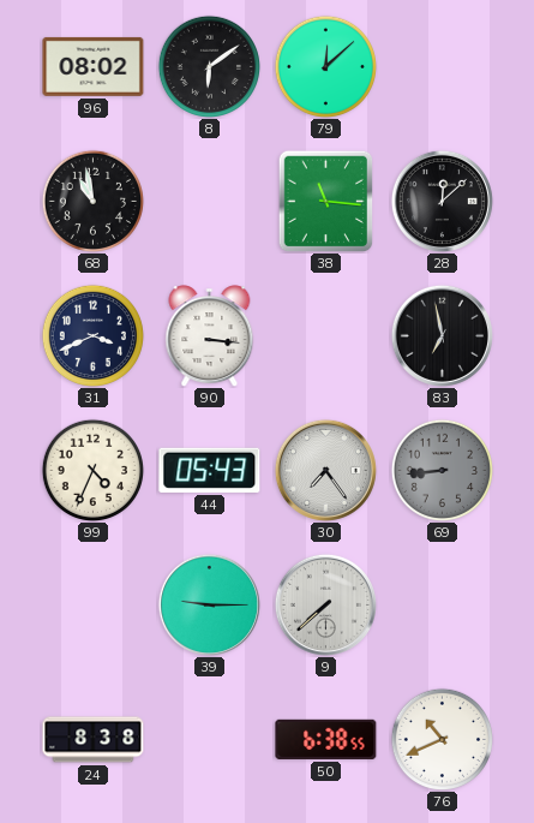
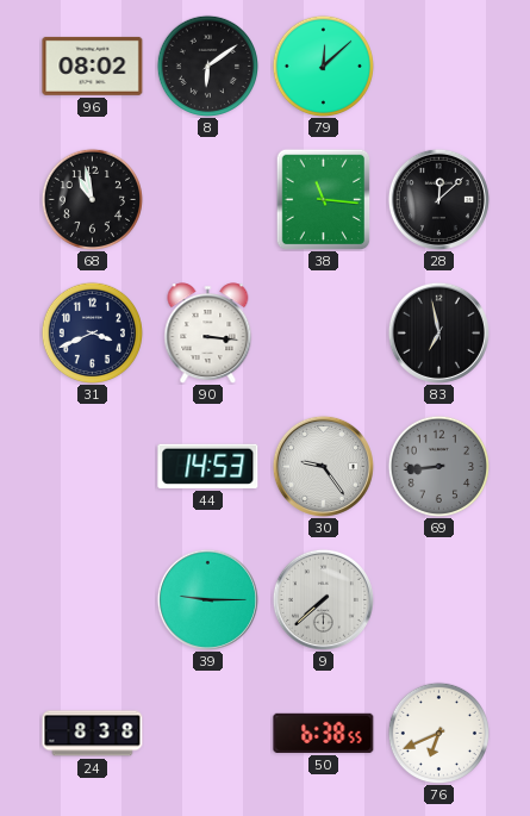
99: 4:34 -> none
44: 05:43 -> 14:53
30: 7:24 -> 9:24
76: 10:41 -> 6:41
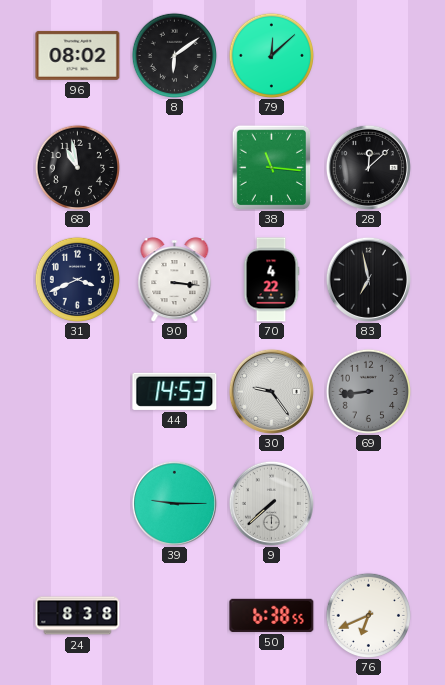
70: none -> 4:22
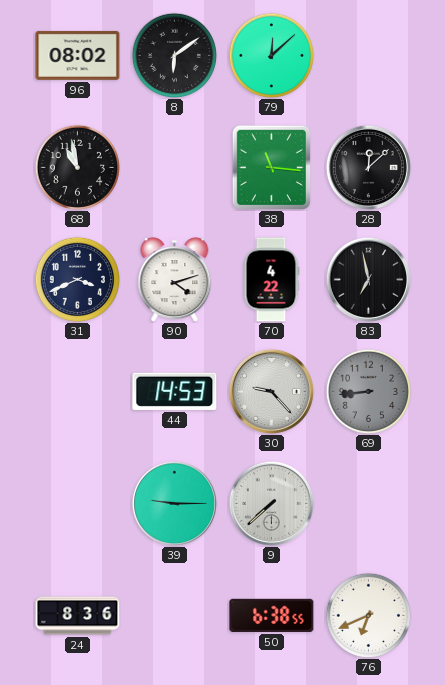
90: 3:16 -> 4:12
30: 9:24 -> 9:23
24: 8:38 -> 8:36
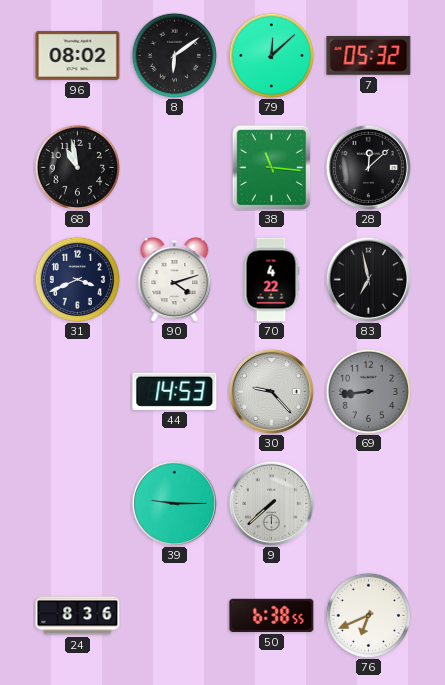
7: none -> 05:32
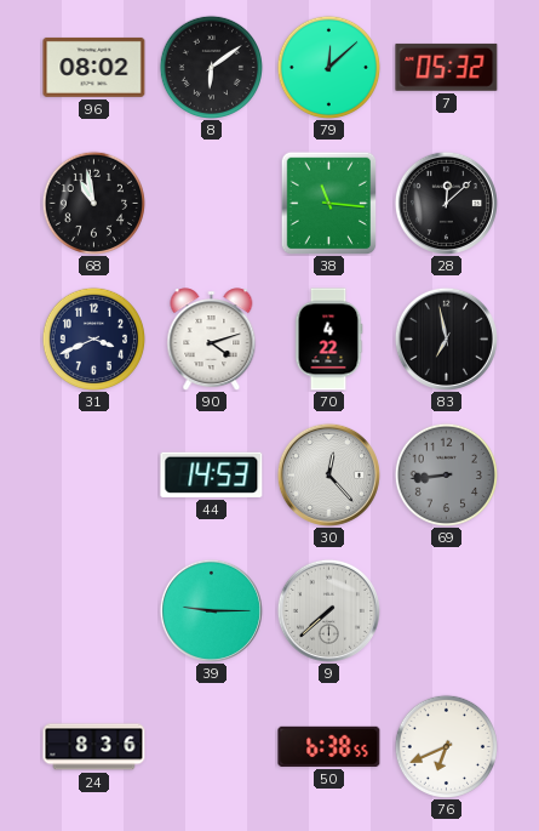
30: 9:23 -> 12:23
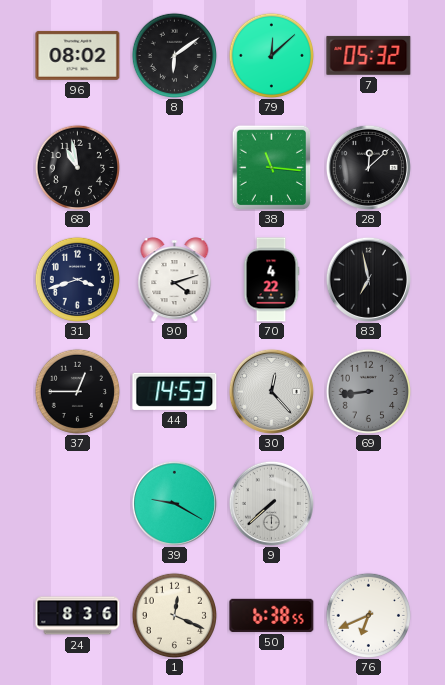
31: 3:41 -> 3:42
37: none -> 12:45
39: 9:15 -> 9:20
1: none -> 12:19
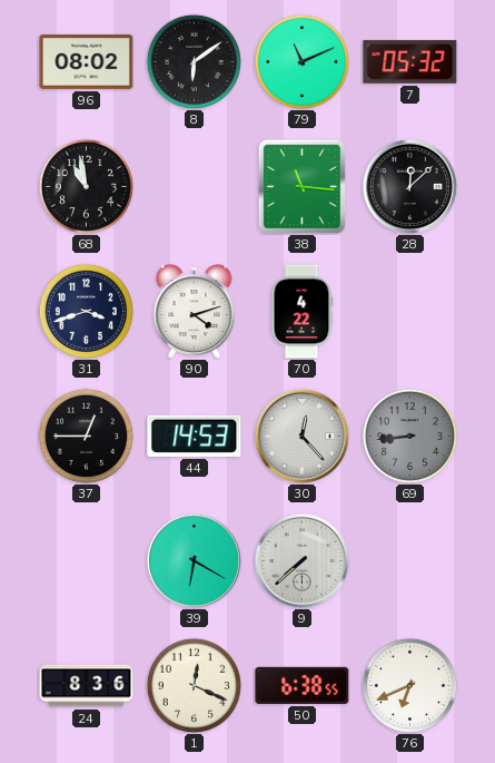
79: 12:08 -> 11:11
83: 6:58 -> none
39: 9:20 -> 6:20
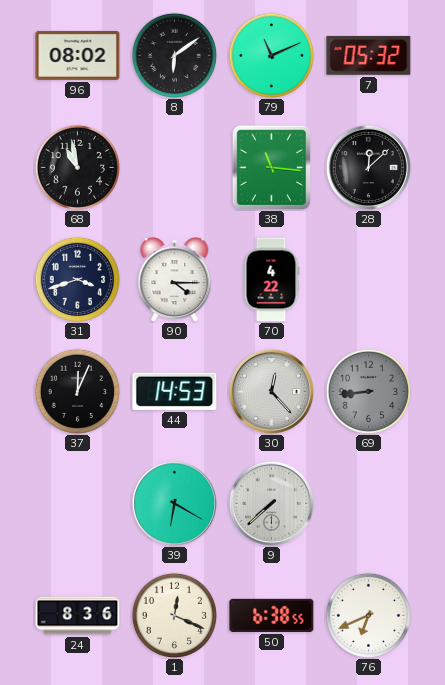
90: 4:12 -> 4:15
37: 12:45 -> 12:04
